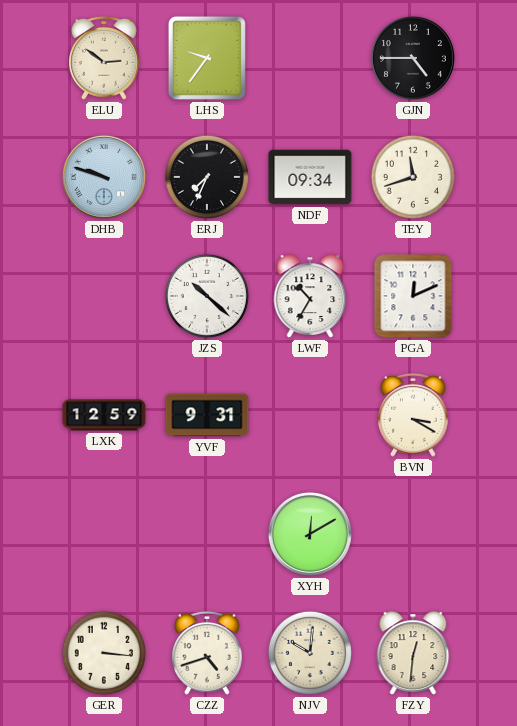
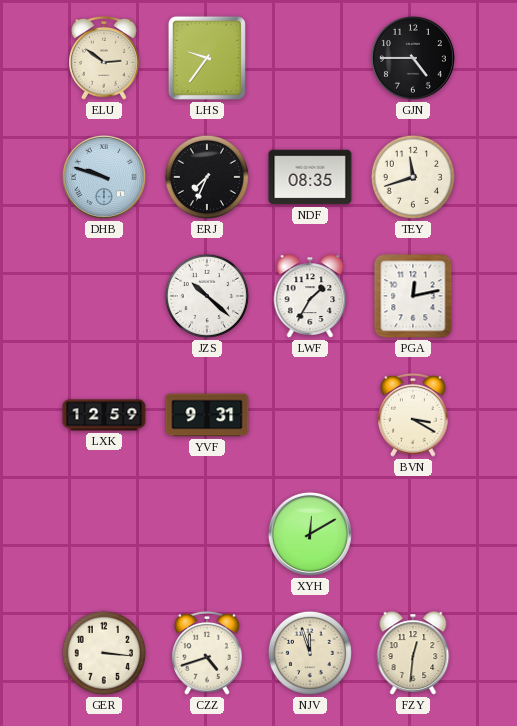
NDF: 09:34 -> 08:35
LWF: 10:35 -> 1:35
PGA: 12:11 -> 12:13
NJV: 10:01 -> 11:57
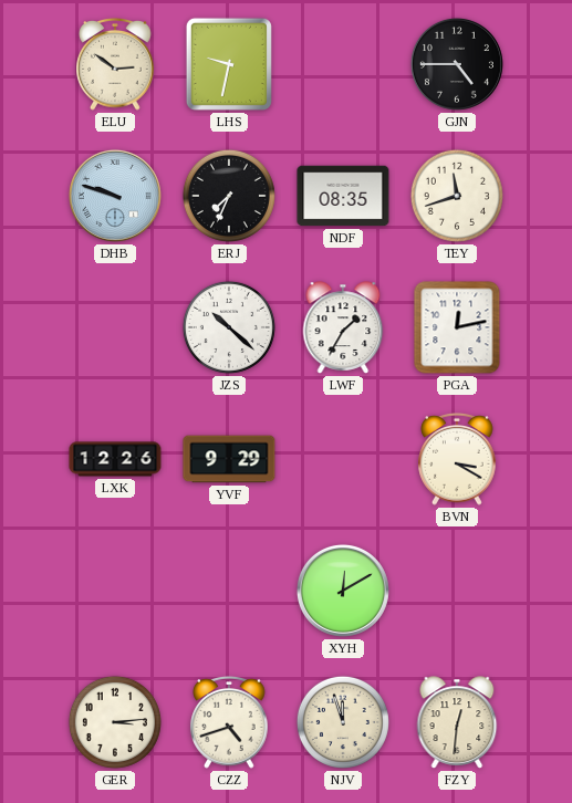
LHS: 9:36 -> 9:32
LXK: 12:59 -> 12:26
YVF: 9:31 -> 9:29
GER: 3:16 -> 3:14
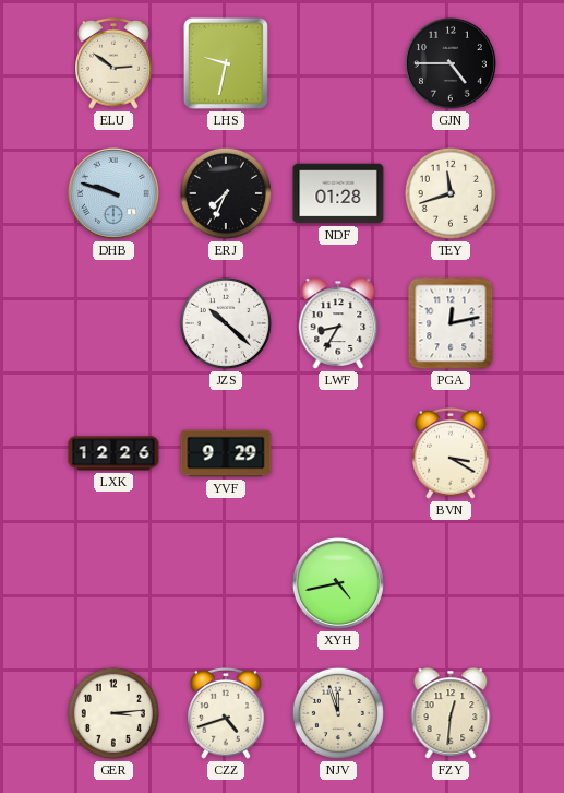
NDF: 08:35 -> 01:28
LWF: 1:35 -> 8:35
XYH: 12:10 -> 4:43
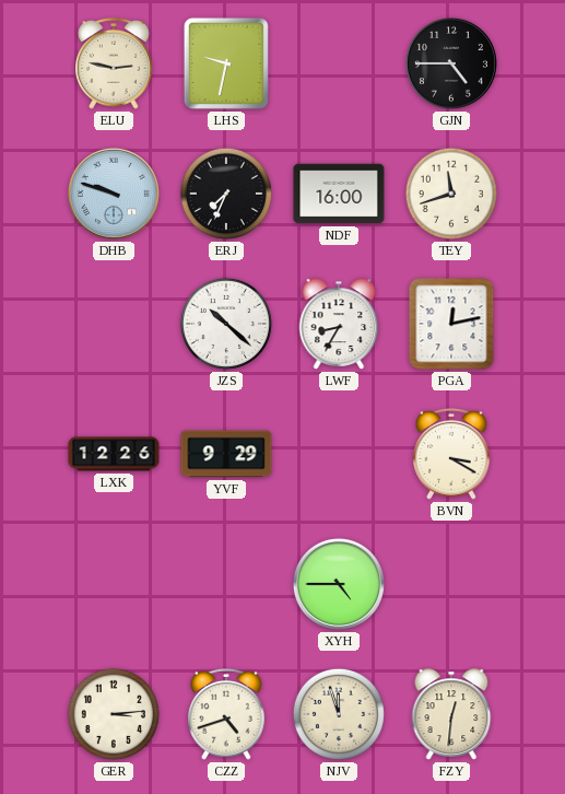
ELU: 2:51 -> 2:47
NDF: 01:28 -> 16:00
XYH: 4:43 -> 4:45
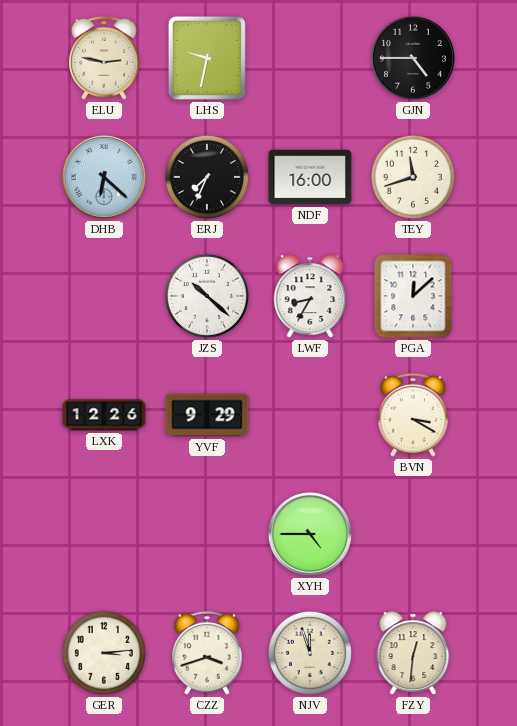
DHB: 9:48 -> 6:22
PGA: 12:13 -> 12:08
CZZ: 4:42 -> 3:42
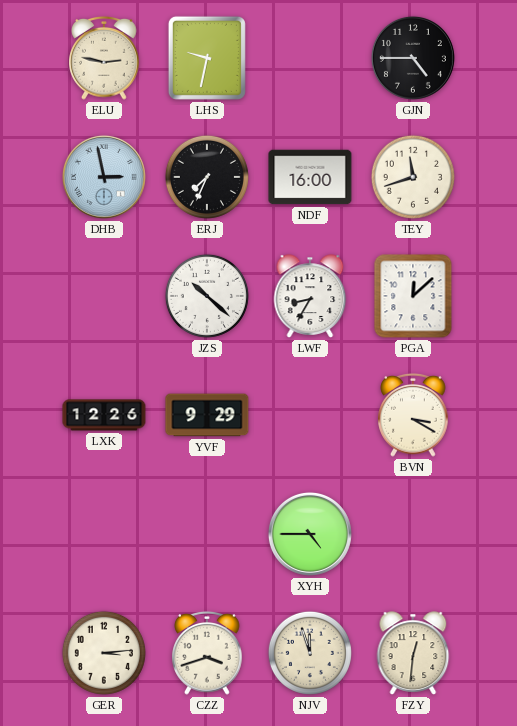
DHB: 6:22 -> 2:58
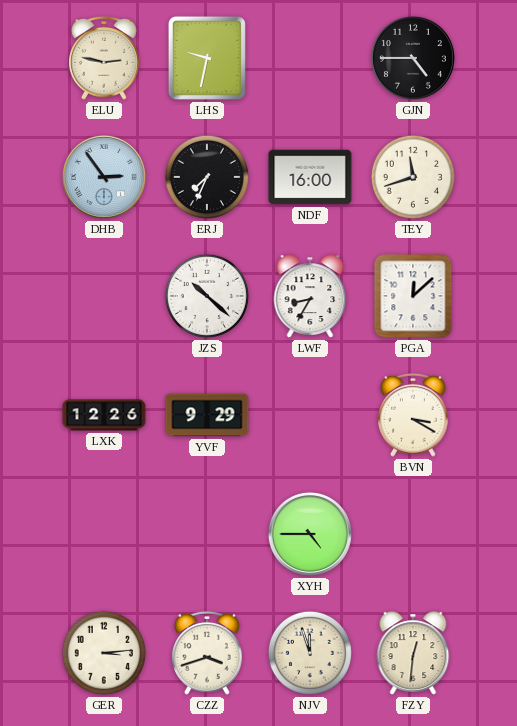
DHB: 2:58 -> 2:54
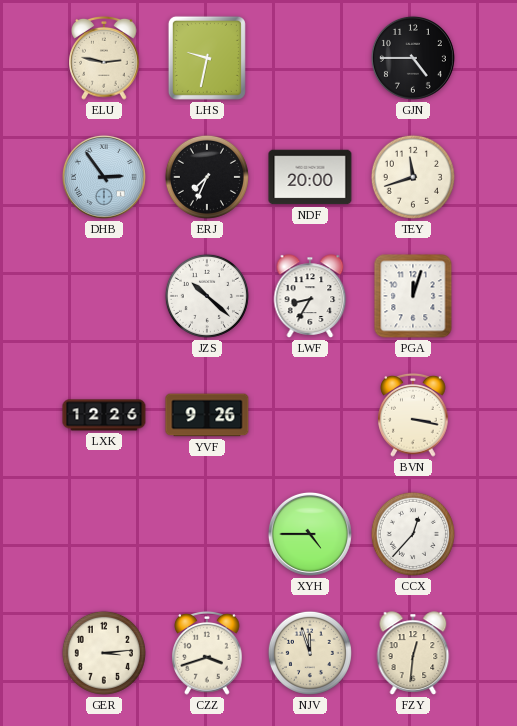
NDF: 16:00 -> 20:00
PGA: 12:08 -> 12:03
YVF: 9:29 -> 9:26
BVN: 3:20 -> 3:17
CCX: none -> 12:37
